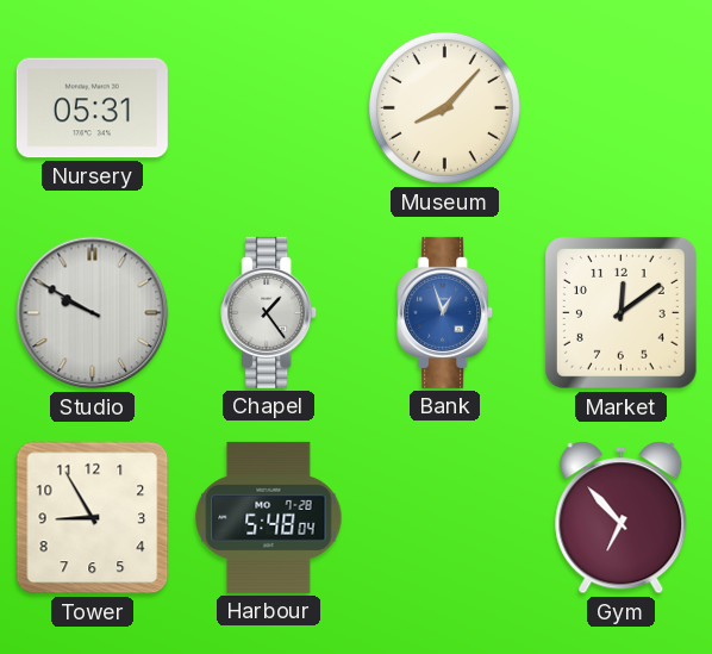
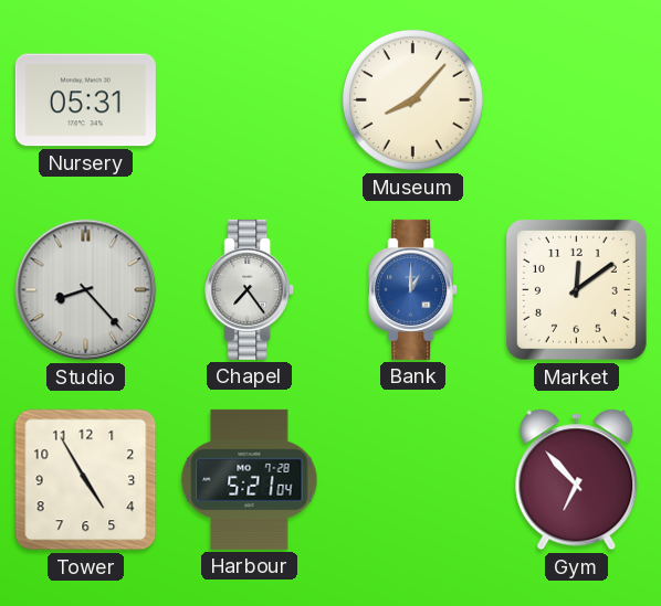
Studio: 9:50 -> 8:23
Chapel: 1:24 -> 7:24
Bank: 12:57 -> 1:00
Tower: 8:55 -> 4:55
Harbour: 5:48 -> 5:21
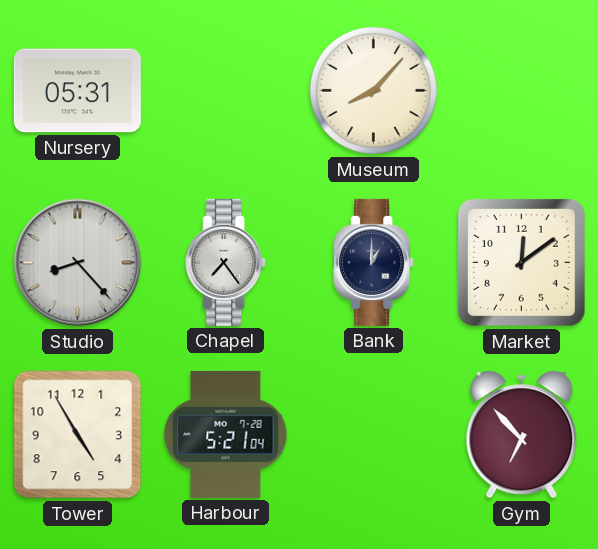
Bank dial: blue -> navy
